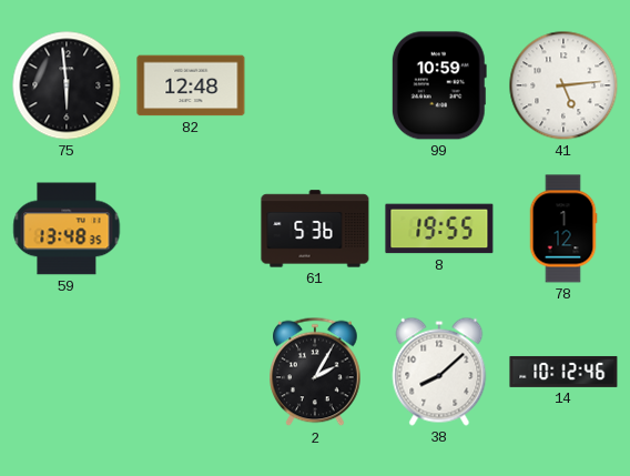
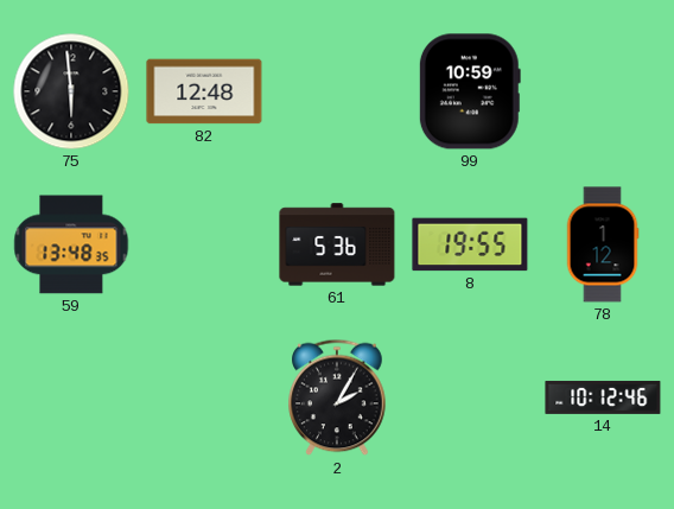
41: 5:14 -> none
38: 8:08 -> none
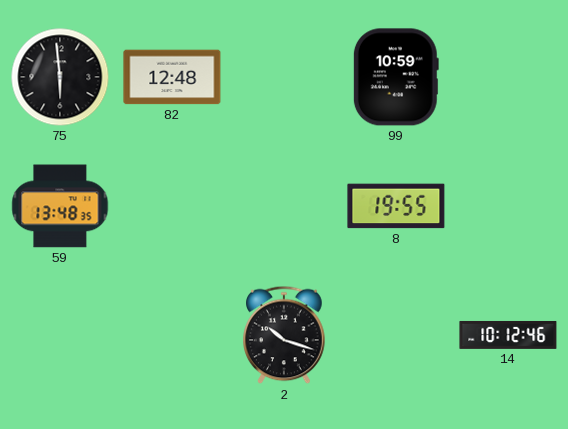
61: 5:36 -> none
78: 1:12 -> none
2: 2:05 -> 10:18
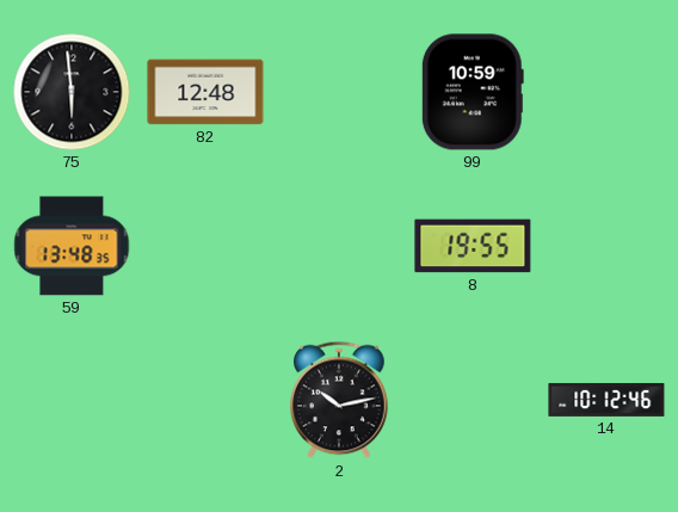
2: 10:18 -> 10:13
